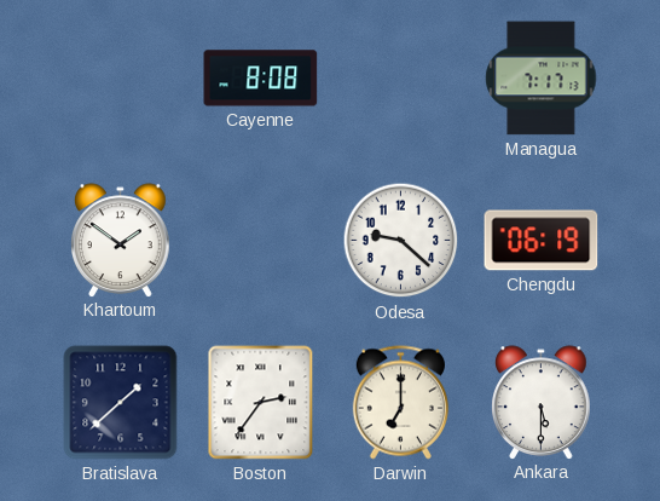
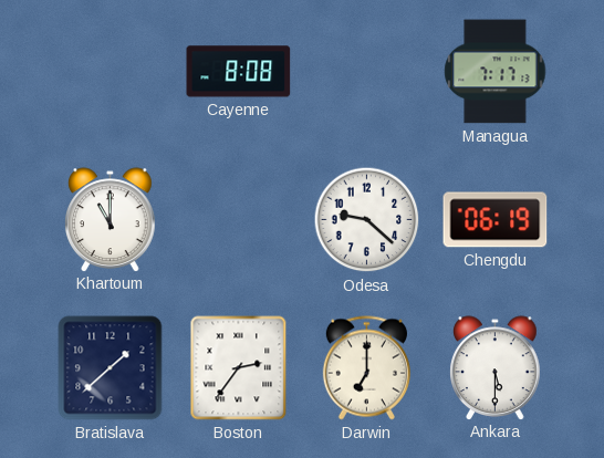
Khartoum: 1:51 -> 11:00
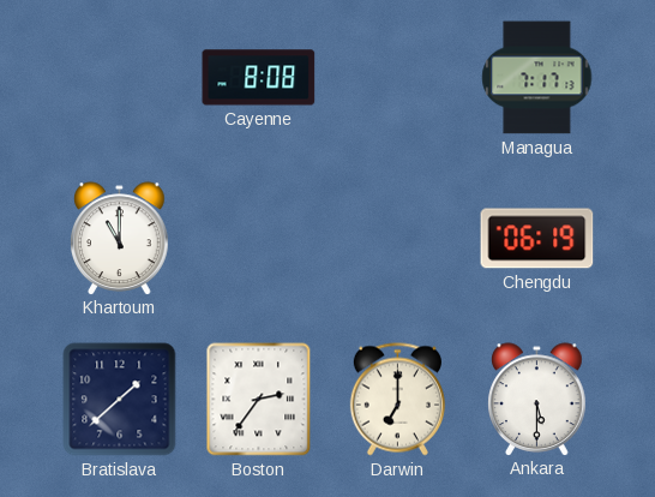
Odesa: 9:22 -> none
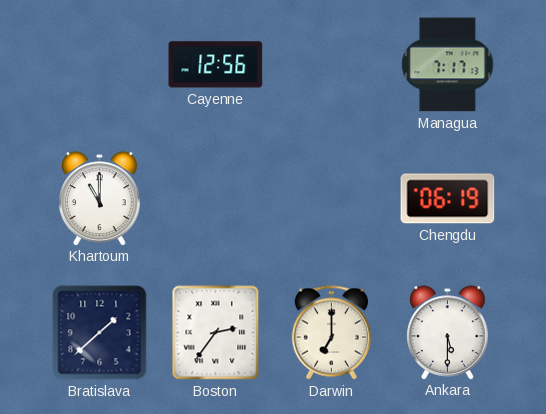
Cayenne: 8:08 -> 12:56
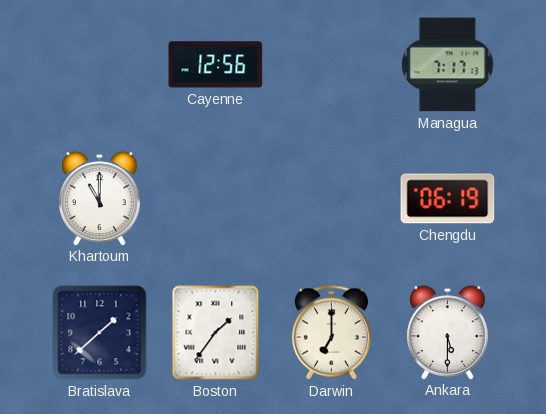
Boston: 2:36 -> 1:36
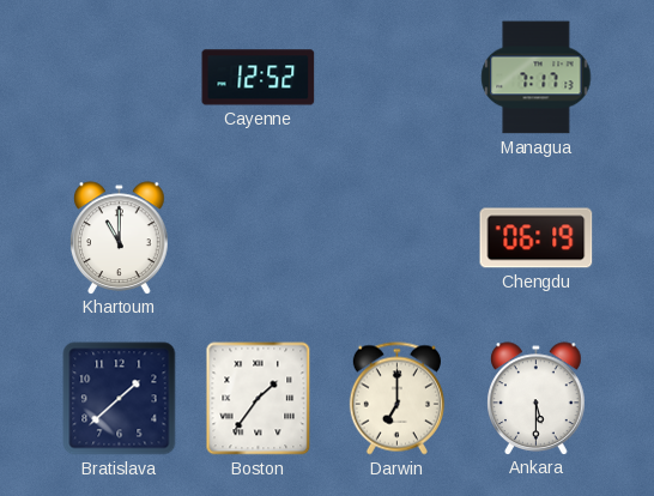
Cayenne: 12:56 -> 12:52
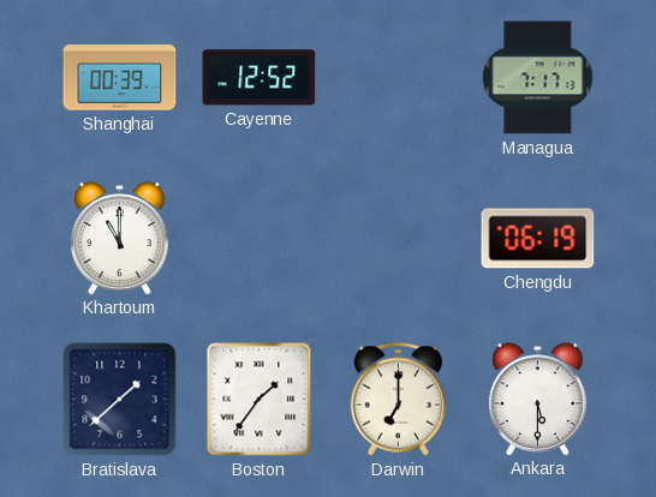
Shanghai: none -> 00:39
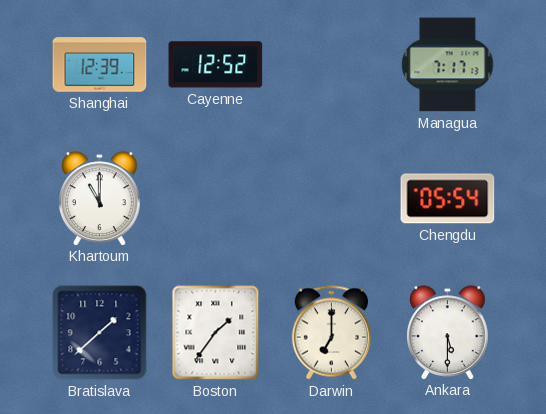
Shanghai: 00:39 -> 12:39
Chengdu: 06:19 -> 05:54
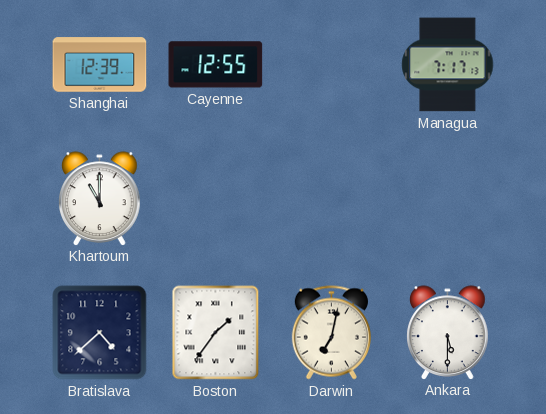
Cayenne: 12:52 -> 12:55
Chengdu: 05:54 -> none
Bratislava: 1:38 -> 4:38
Darwin: 7:00 -> 7:02
